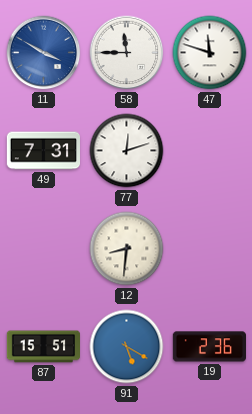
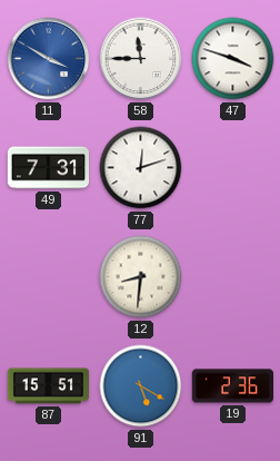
47: 11:48 -> 3:48
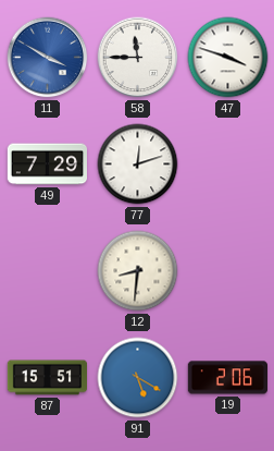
49: 7:31 -> 7:29
19: 2:36 -> 2:06
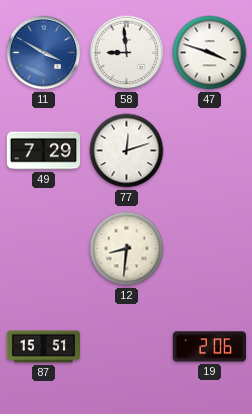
58: 11:45 -> 8:59
91: 5:20 -> none
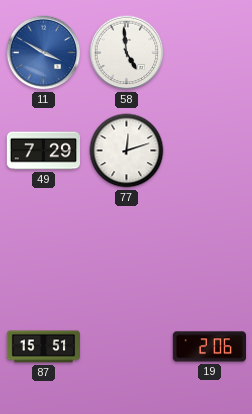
58: 8:59 -> 4:59
47: 3:48 -> none
12: 8:31 -> none
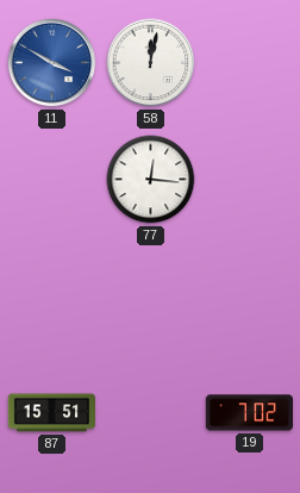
58: 4:59 -> 12:02
49: 7:29 -> none
77: 12:12 -> 12:16
19: 2:06 -> 7:02
